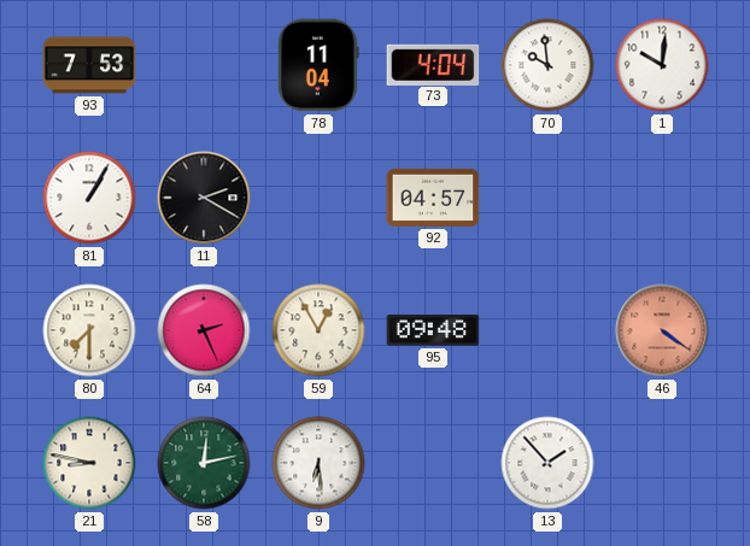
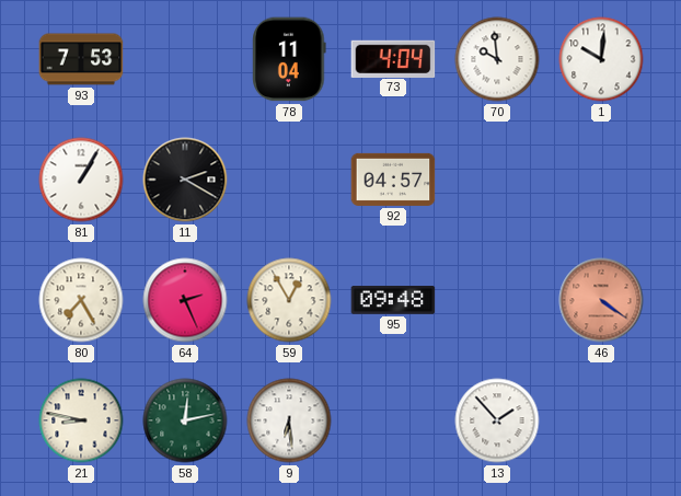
80: 7:30 -> 7:25
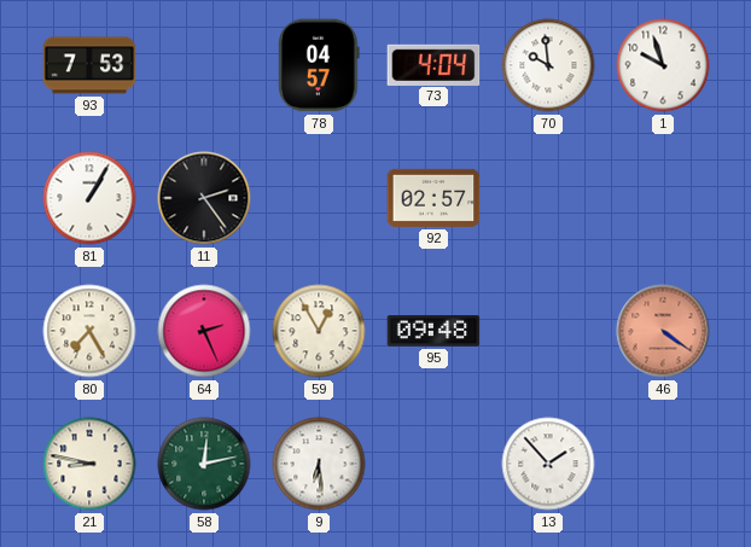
78: 11:04 -> 04:57
1: 10:01 -> 9:57
11: 2:20 -> 2:24
92: 04:57 -> 02:57
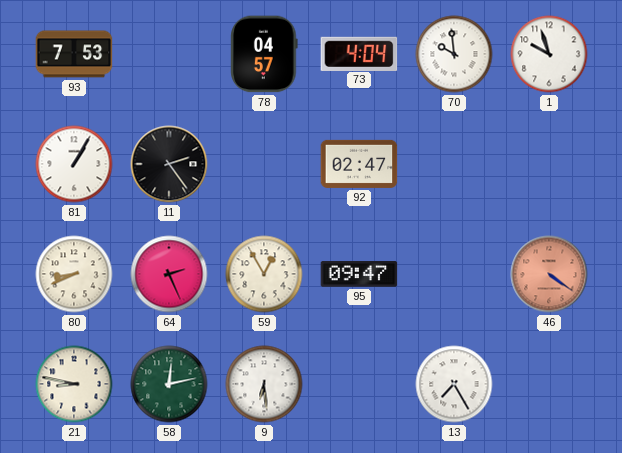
92: 02:57 -> 02:47
80: 7:25 -> 8:41
95: 09:48 -> 09:47
13: 1:53 -> 7:25
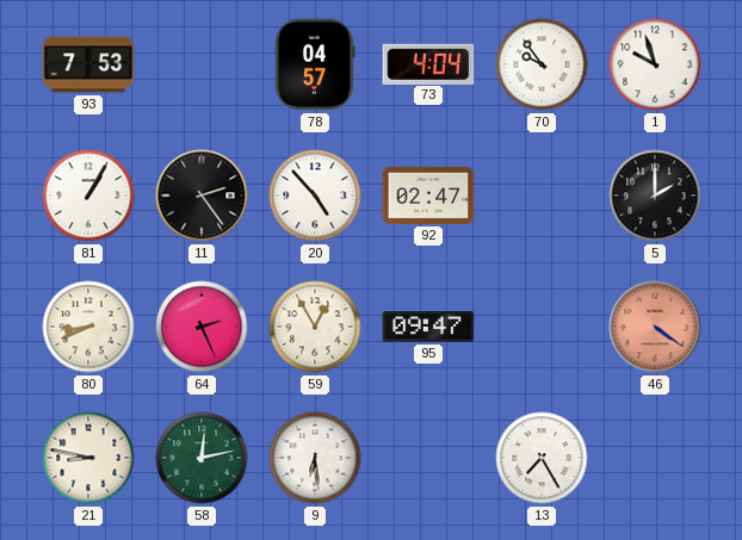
70: 9:59 -> 9:54
20: none -> 4:53
5: none -> 2:00
